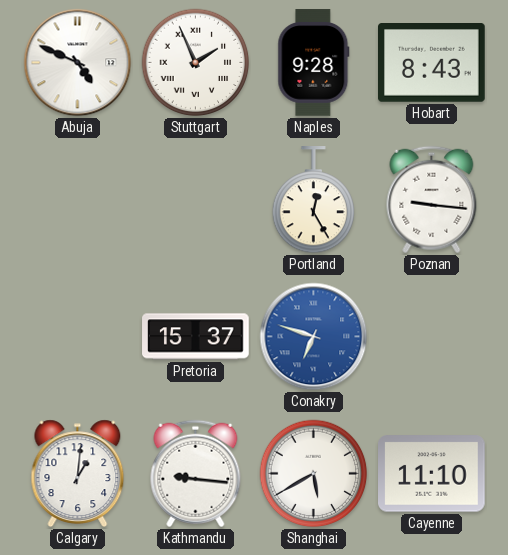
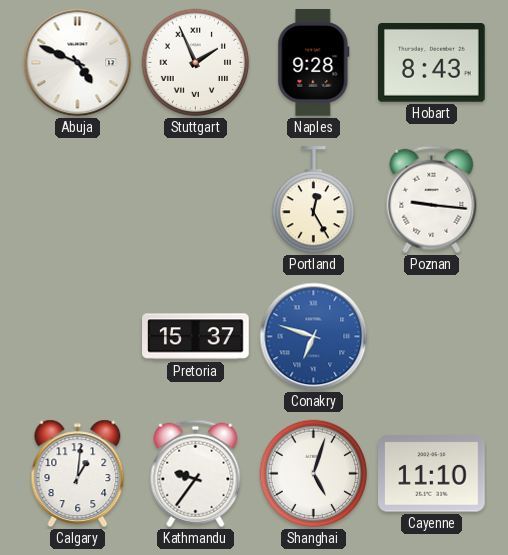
Kathmandu: 9:16 -> 9:36
Shanghai: 5:40 -> 5:03
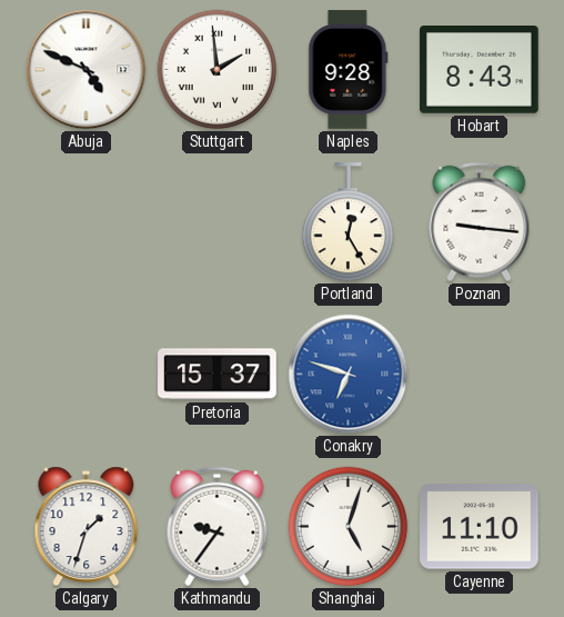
Stuttgart: 1:56 -> 1:59
Calgary: 1:01 -> 1:33
